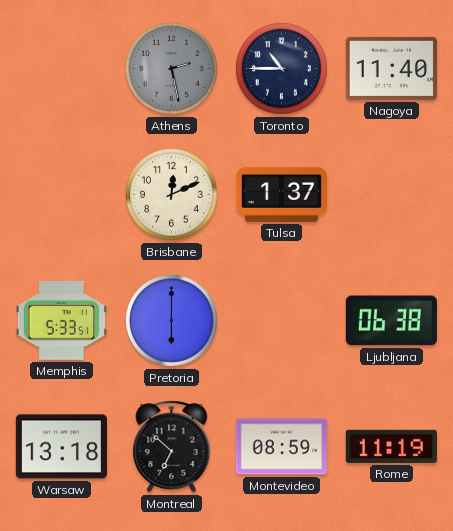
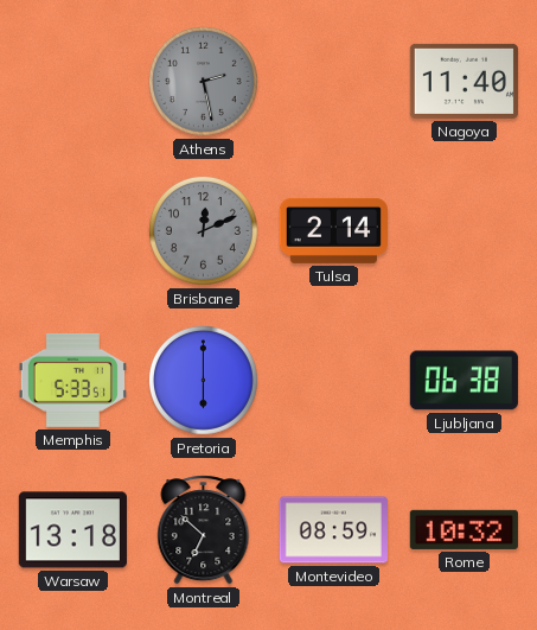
Toronto: 10:45 -> none
Brisbane dial: cream -> grey
Tulsa: 1:37 -> 2:14
Rome: 11:19 -> 10:32
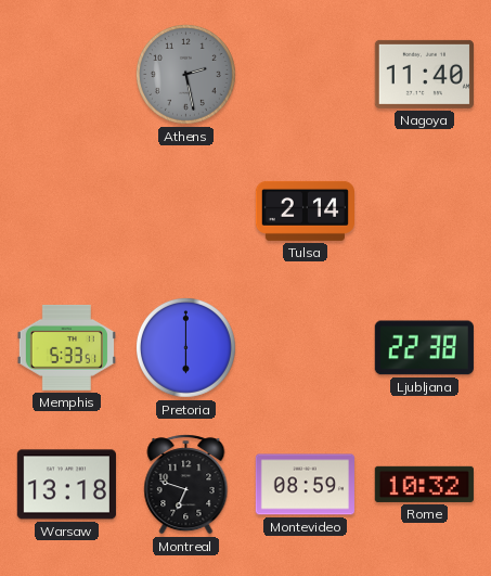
Brisbane: 12:11 -> none
Ljubljana: 06:38 -> 22:38
Montreal: 6:52 -> 6:48
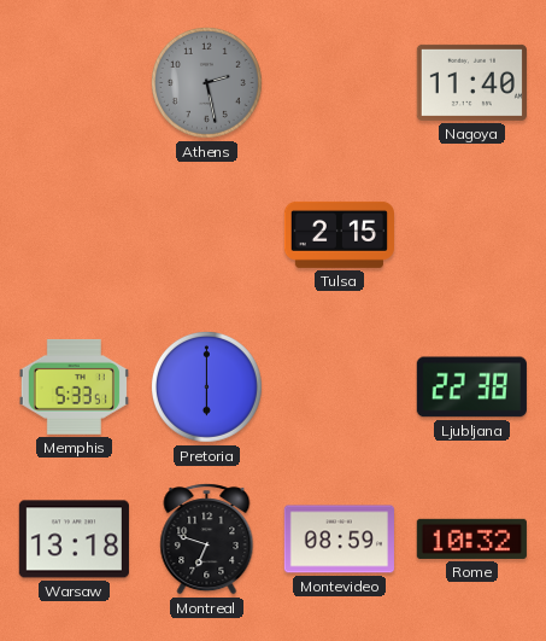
Tulsa: 2:14 -> 2:15
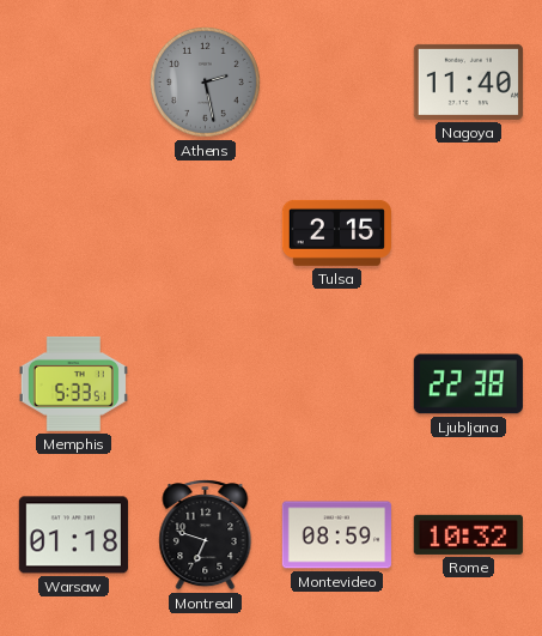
Pretoria: 6:00 -> none
Warsaw: 13:18 -> 01:18
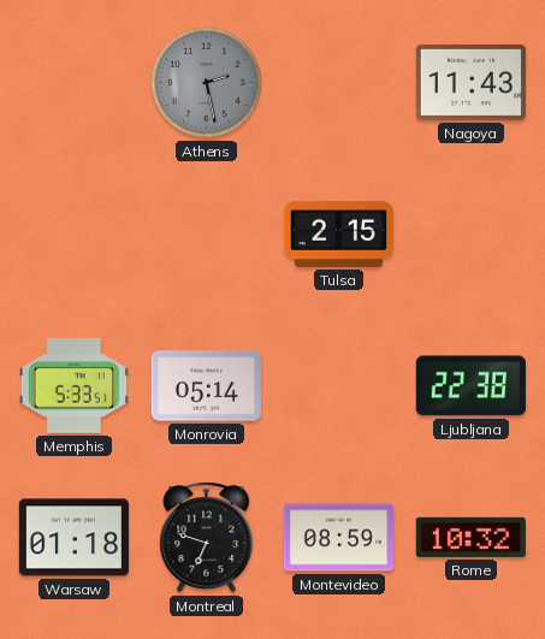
Nagoya: 11:40 -> 11:43
Monrovia: none -> 05:14
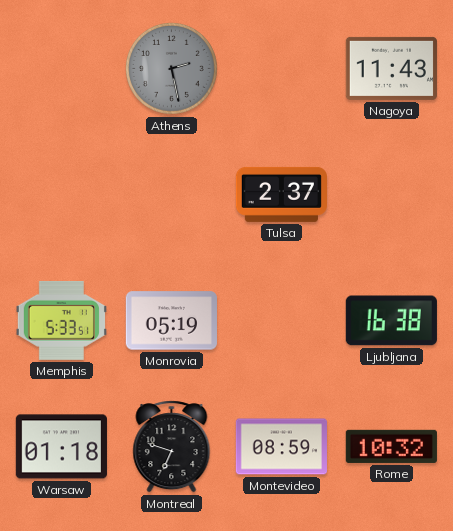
Tulsa: 2:15 -> 2:37
Monrovia: 05:14 -> 05:19
Ljubljana: 22:38 -> 16:38
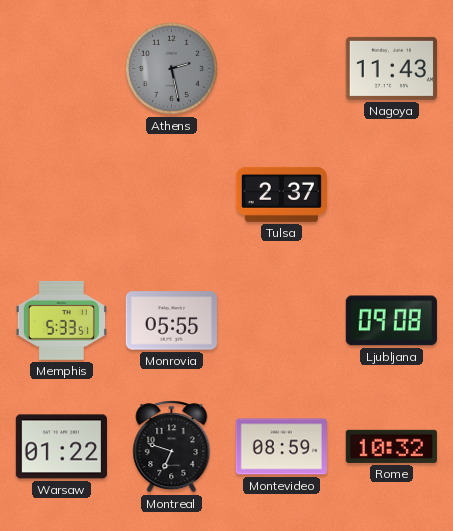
Monrovia: 05:19 -> 05:55
Ljubljana: 16:38 -> 09:08
Warsaw: 01:18 -> 01:22
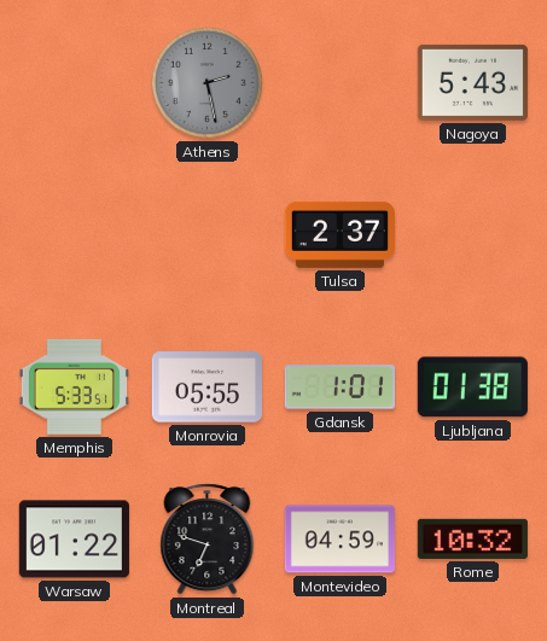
Nagoya: 11:43 -> 5:43
Gdansk: none -> 1:01
Ljubljana: 09:08 -> 01:38
Montevideo: 08:59 -> 04:59
